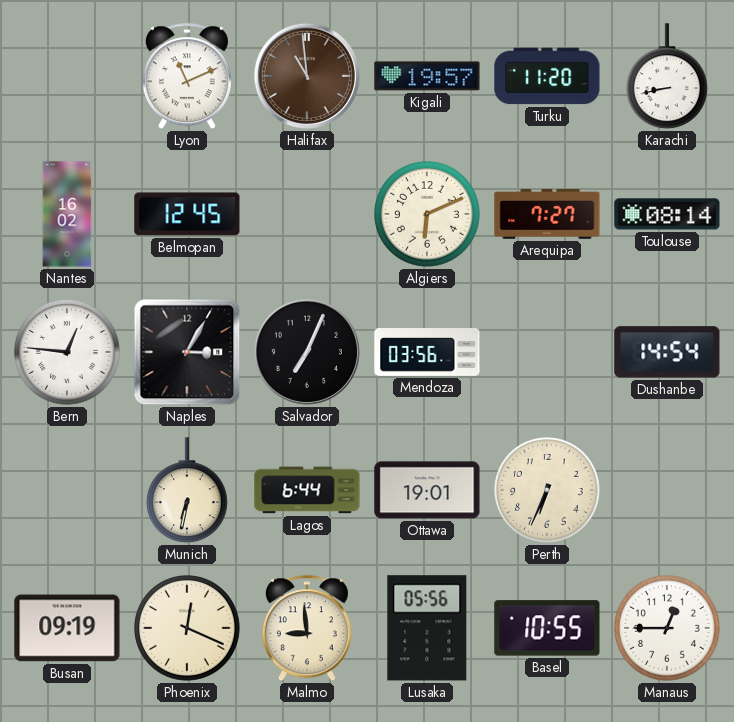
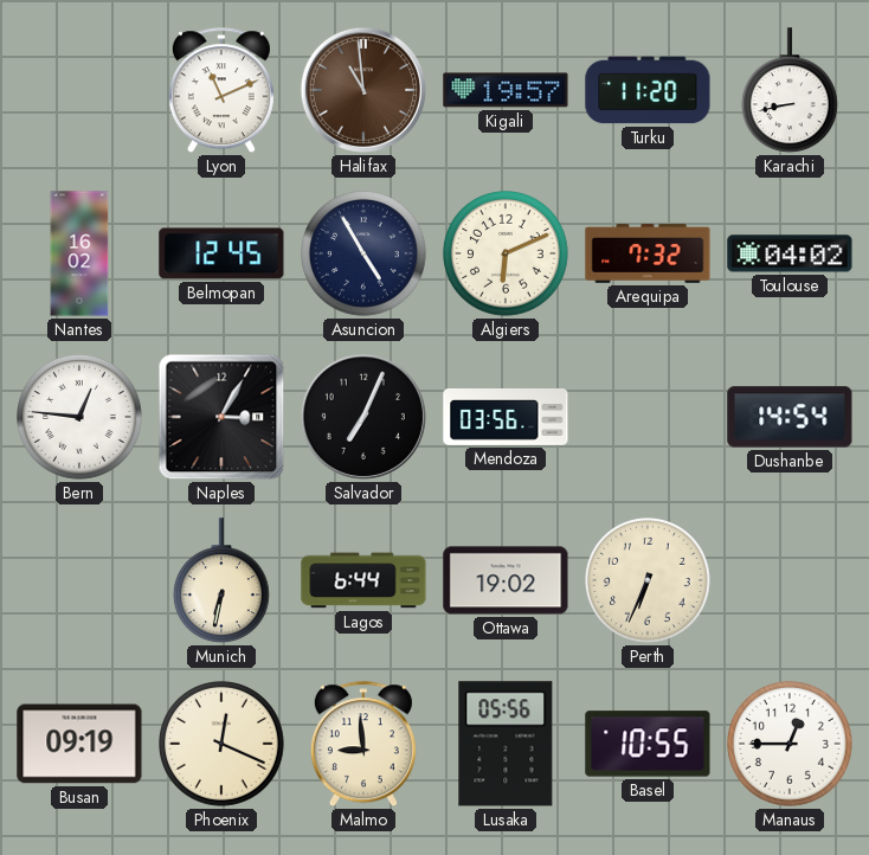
Asuncion: none -> 4:55
Arequipa: 7:27 -> 7:32
Toulouse: 08:14 -> 04:02
Ottawa: 19:01 -> 19:02
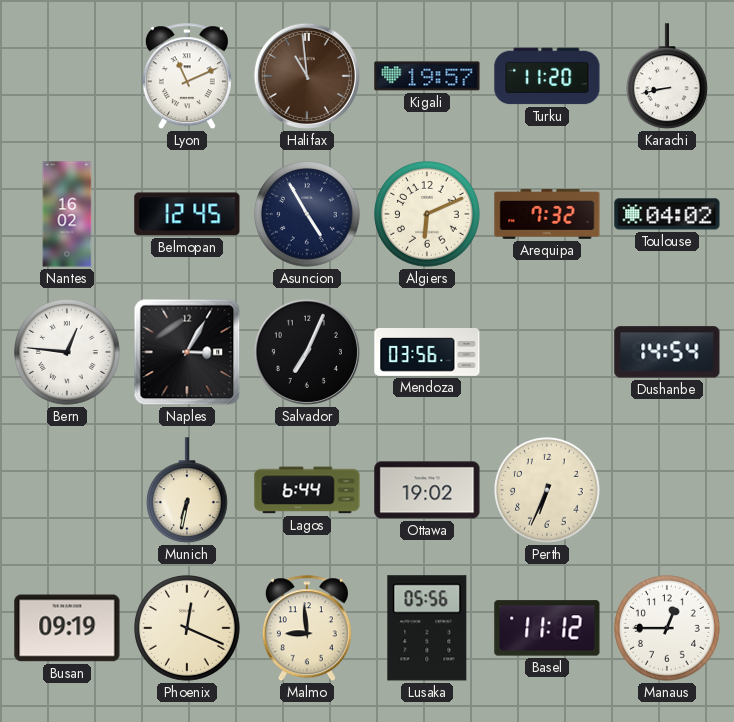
Basel: 10:55 -> 11:12
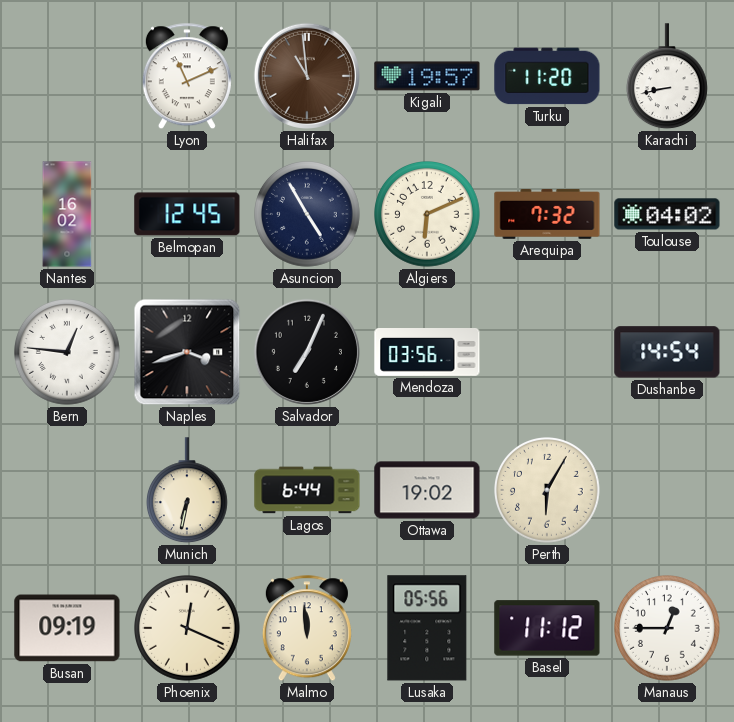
Naples: 3:05 -> 3:42
Perth: 6:34 -> 6:05
Malmo: 8:59 -> 11:59
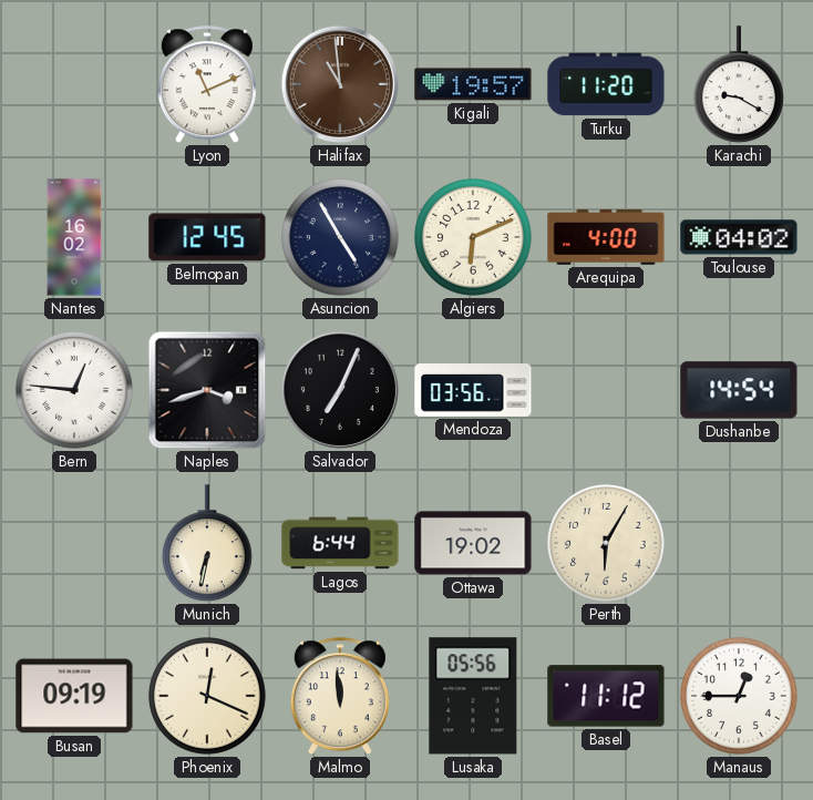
Karachi: 8:43 -> 9:20
Arequipa: 7:32 -> 4:00
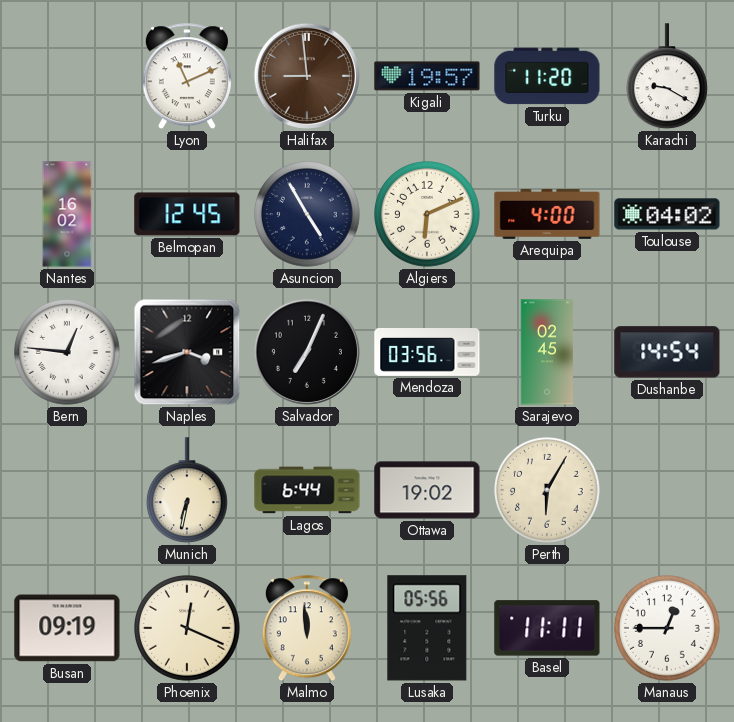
Halifax: 10:59 -> 8:59
Sarajevo: none -> 02:45
Basel: 11:12 -> 11:11
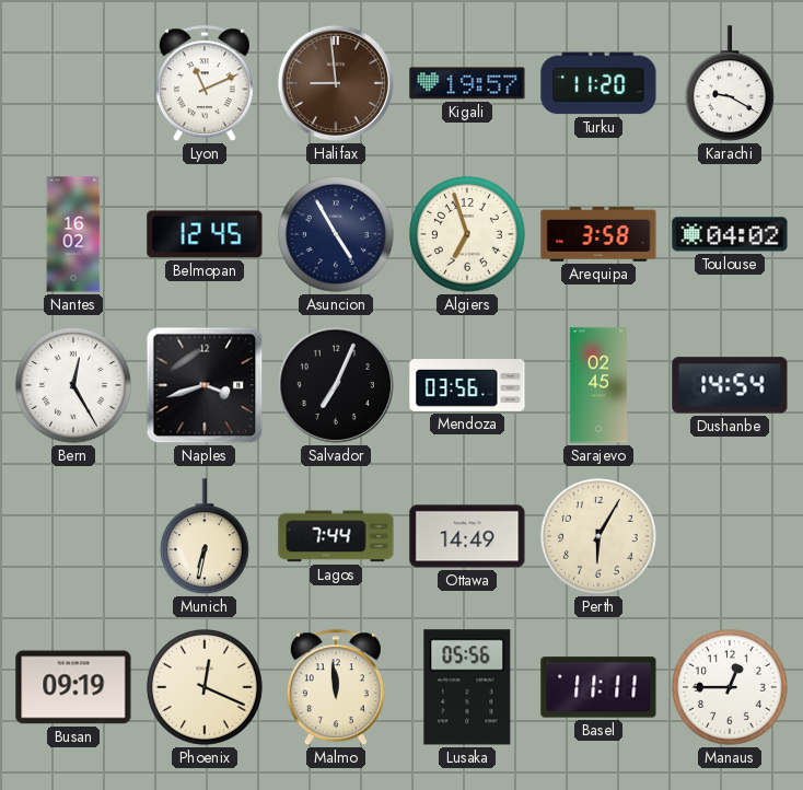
Algiers: 6:11 -> 6:57
Arequipa: 4:00 -> 3:58
Bern: 12:46 -> 12:25
Lagos: 6:44 -> 7:44
Ottawa: 19:02 -> 14:49
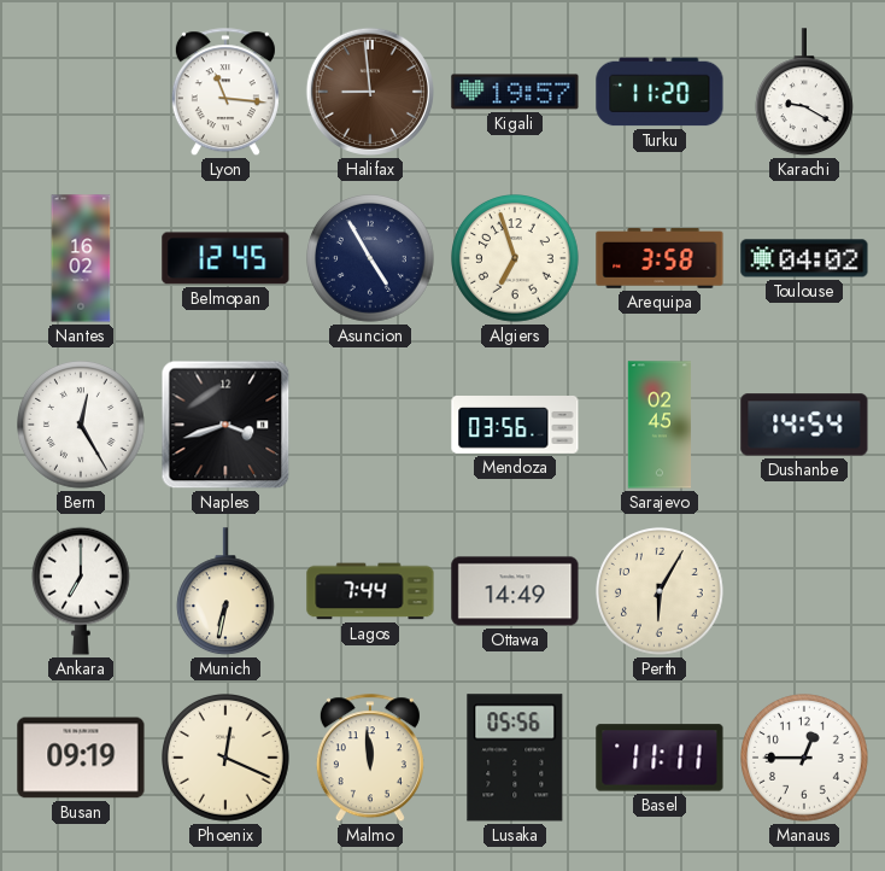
Lyon: 11:11 -> 11:16
Salvador: 7:04 -> none
Ankara: none -> 7:00
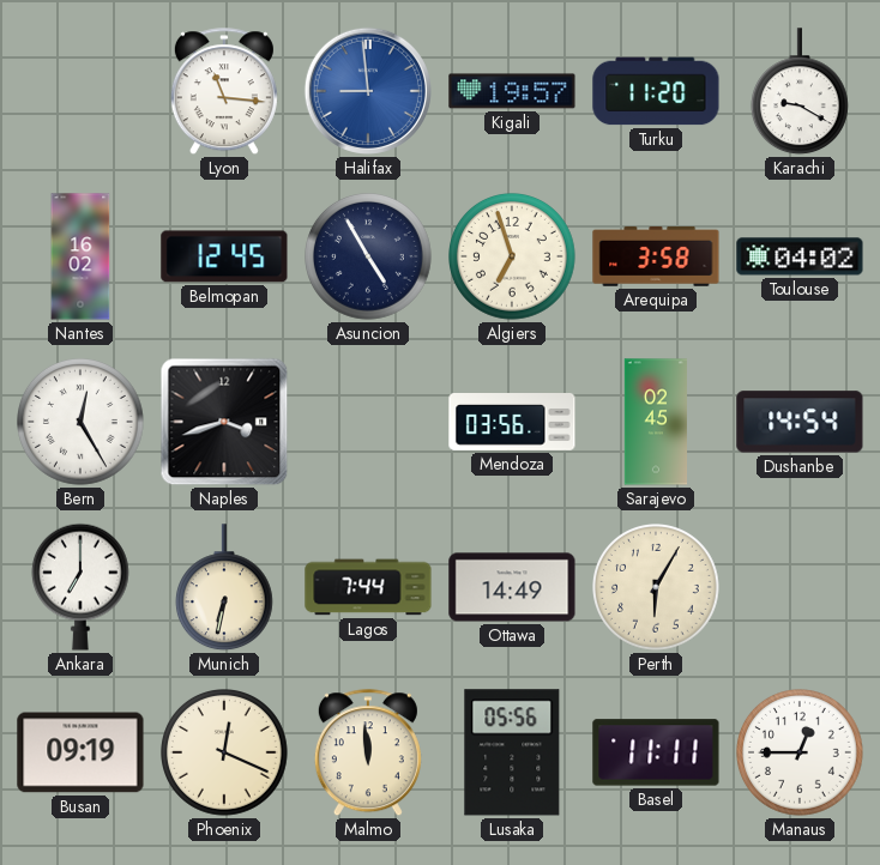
Halifax dial: brown -> blue
